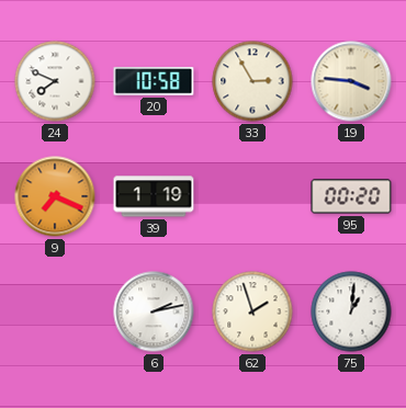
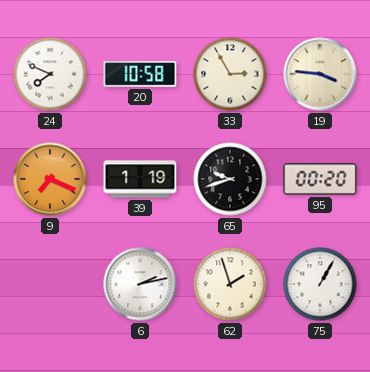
65: none -> 9:42
75: 1:01 -> 1:05
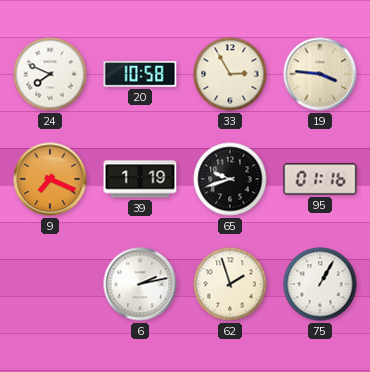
95: 00:20 -> 01:16
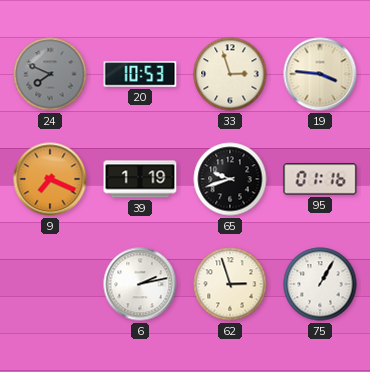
24 dial: white -> grey
20: 10:58 -> 10:53
33: 2:55 -> 2:57
62: 1:57 -> 2:57
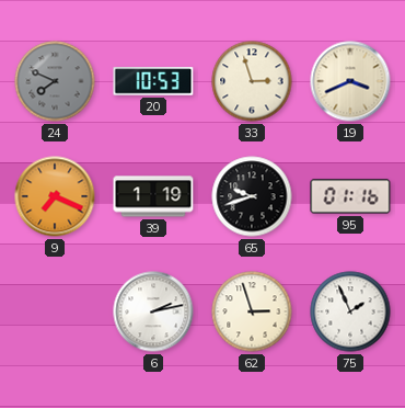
19: 3:46 -> 3:41
75: 1:05 -> 1:56
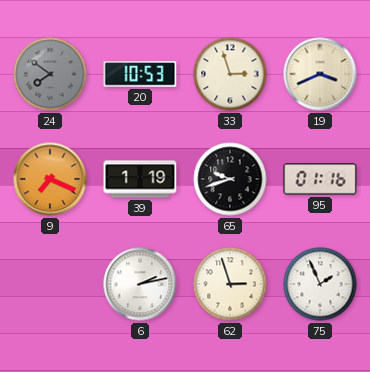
24: 7:49 -> 7:51
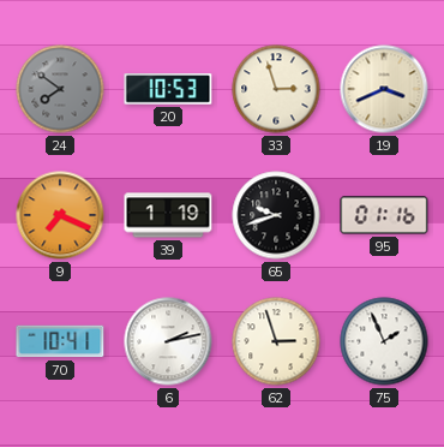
70: none -> 10:41
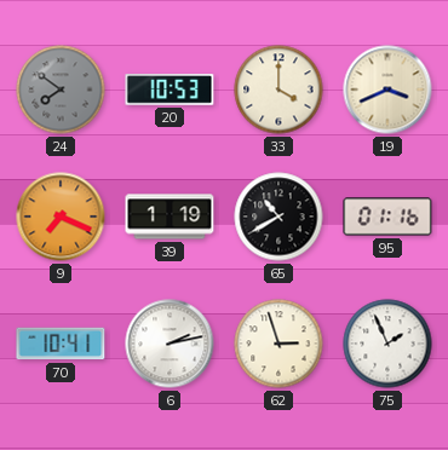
33: 2:57 -> 4:00
65: 9:42 -> 10:40
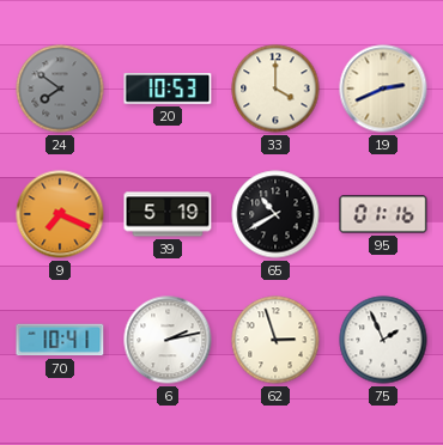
19: 3:41 -> 2:41
39: 1:19 -> 5:19
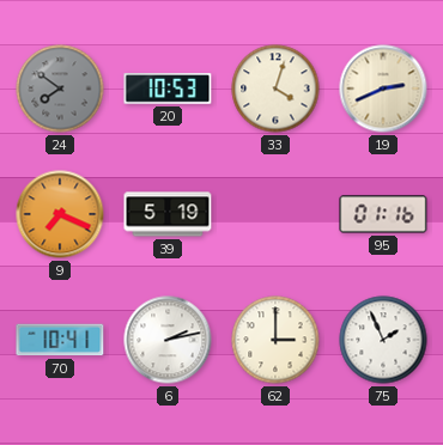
33: 4:00 -> 4:03
65: 10:40 -> none
62: 2:57 -> 3:00
